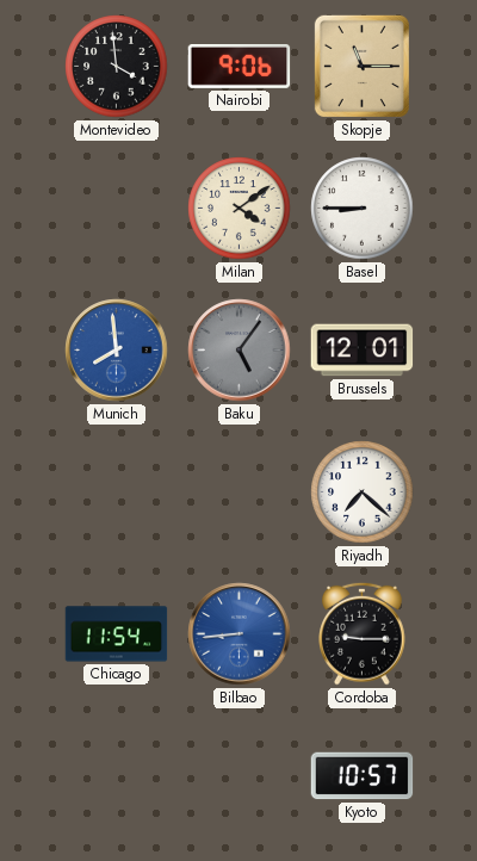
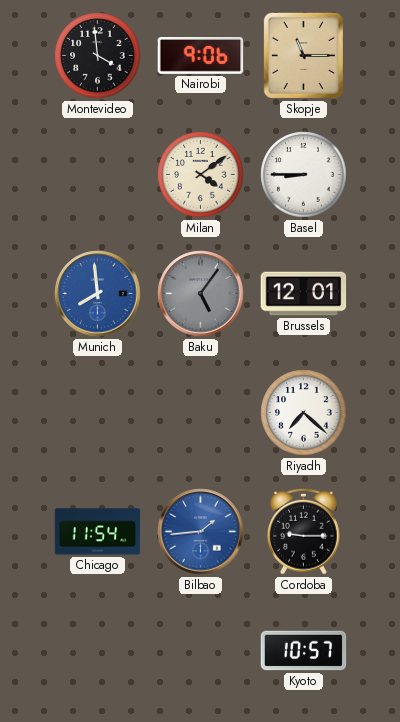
Bilbao: 8:44 -> 1:44
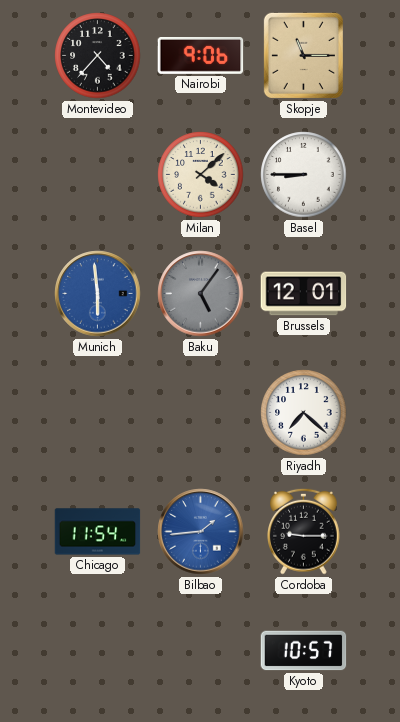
Montevideo: 3:59 -> 4:37
Milan: 4:09 -> 4:08
Munich: 7:59 -> 5:59
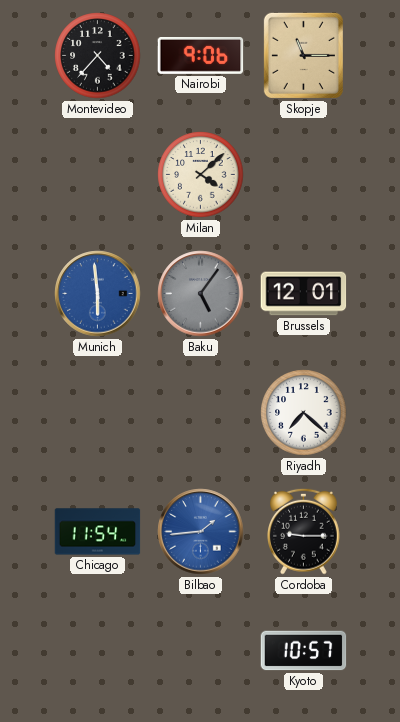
Basel: 8:45 -> none
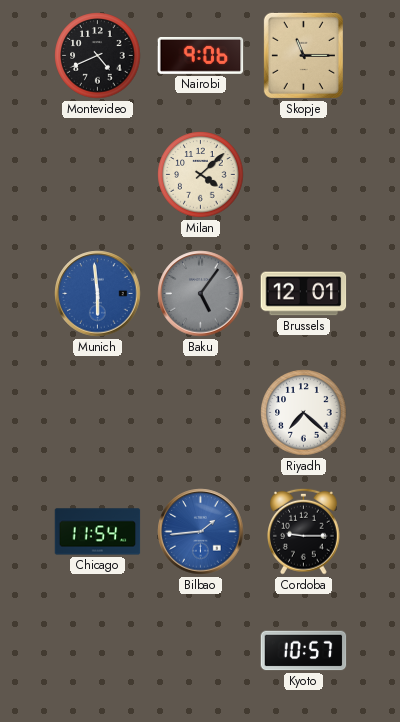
Montevideo: 4:37 -> 4:41
